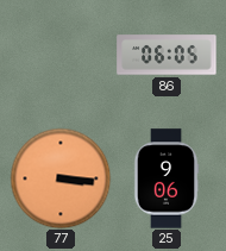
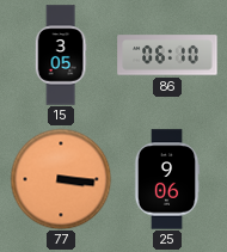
15: none -> 3:05
86: 06:05 -> 06:10
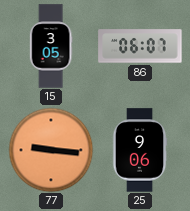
86: 06:10 -> 06:07
77: 3:16 -> 9:16
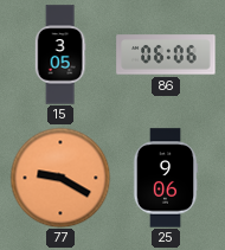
86: 06:07 -> 06:06
77: 9:16 -> 9:20
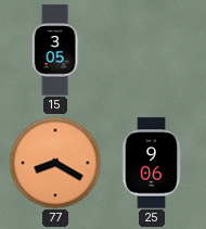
86: 06:06 -> none
77: 9:20 -> 8:20
